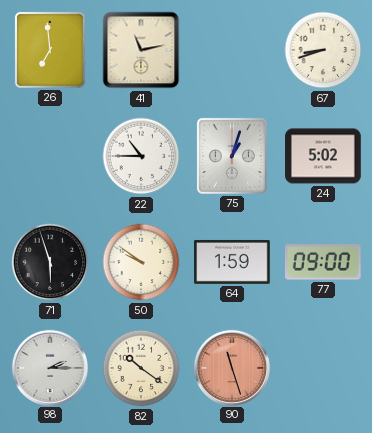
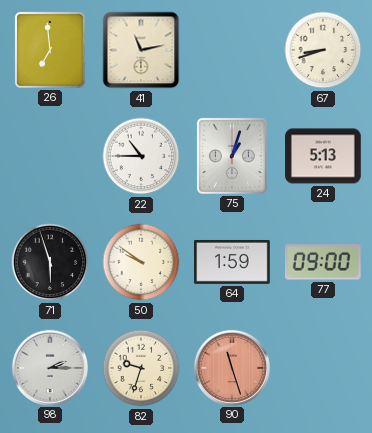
24: 5:02 -> 5:13
82: 10:21 -> 9:33
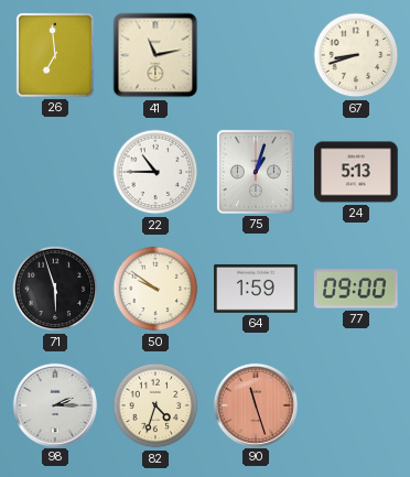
82: 9:33 -> 4:33
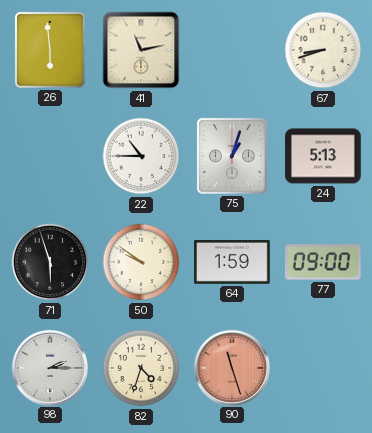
26: 6:59 -> 5:59
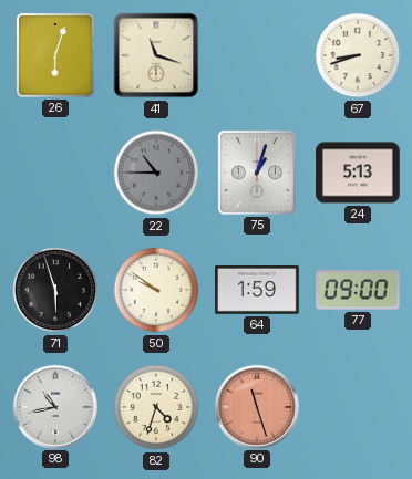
26: 5:59 -> 6:03
41: 11:13 -> 11:18
22 dial: white -> grey
98: 2:15 -> 10:43
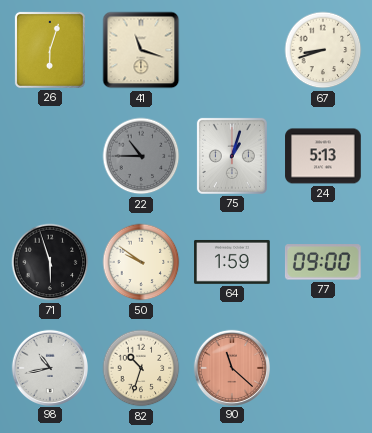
82: 4:33 -> 10:33
90: 11:27 -> 11:22
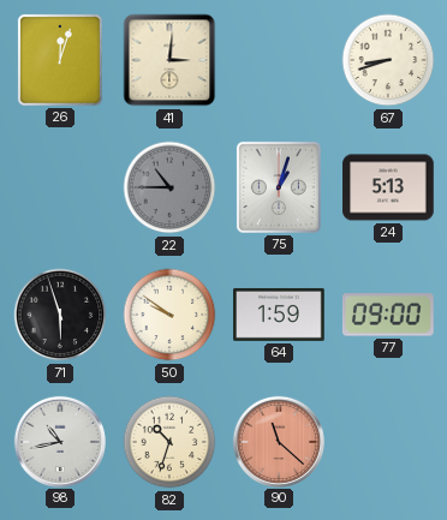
26: 6:03 -> 12:03
41: 11:18 -> 3:01
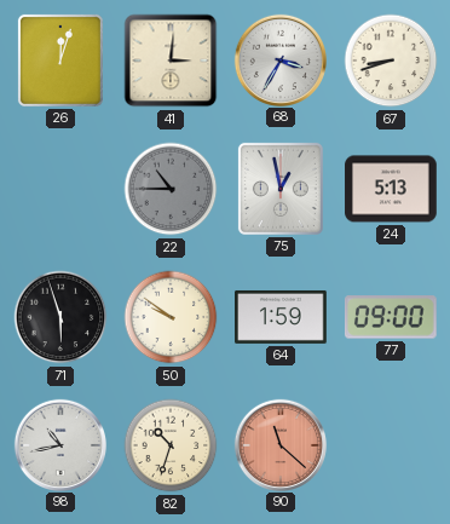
68: none -> 3:35
75: 1:03 -> 12:58
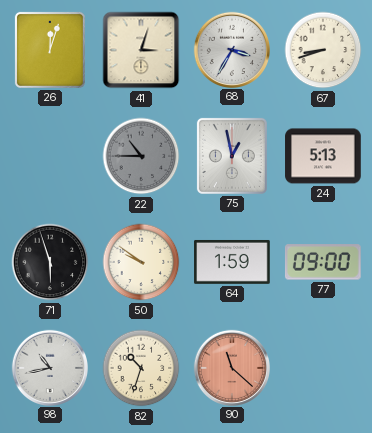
41: 3:01 -> 3:03
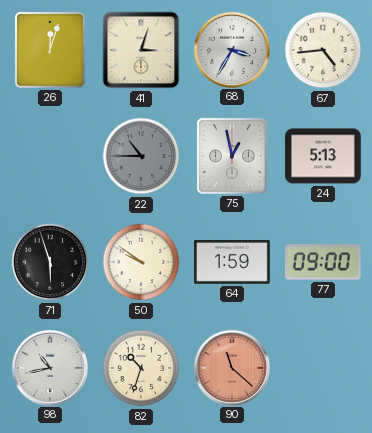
67: 8:42 -> 4:44
